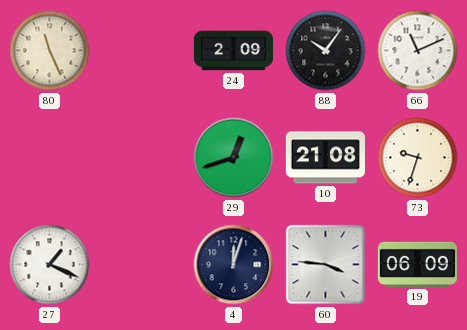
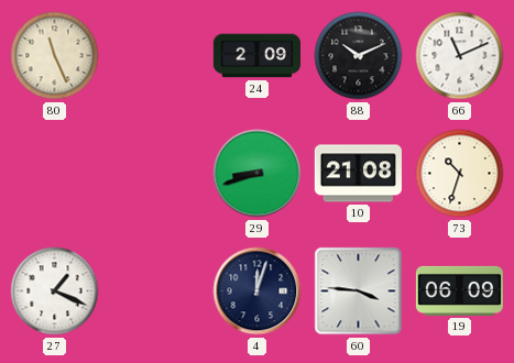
88: 10:06 -> 10:11
29: 12:42 -> 8:42
73: 9:33 -> 10:33
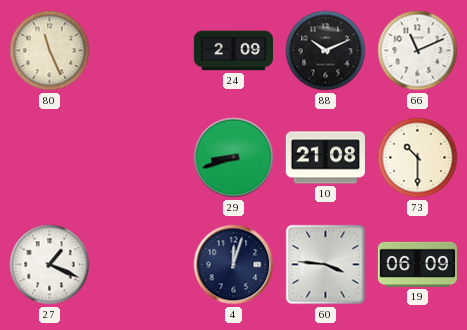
73: 10:33 -> 10:30
